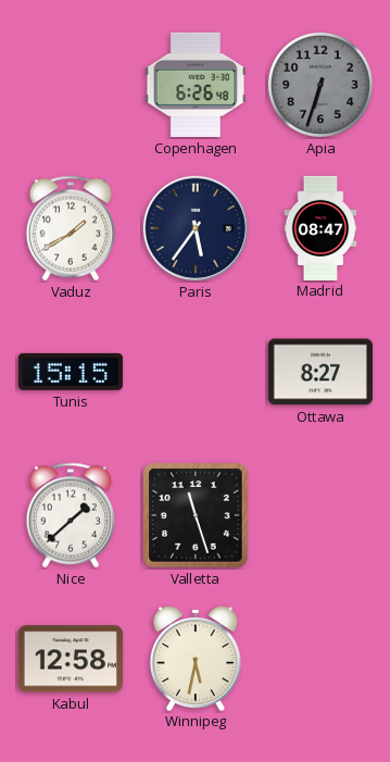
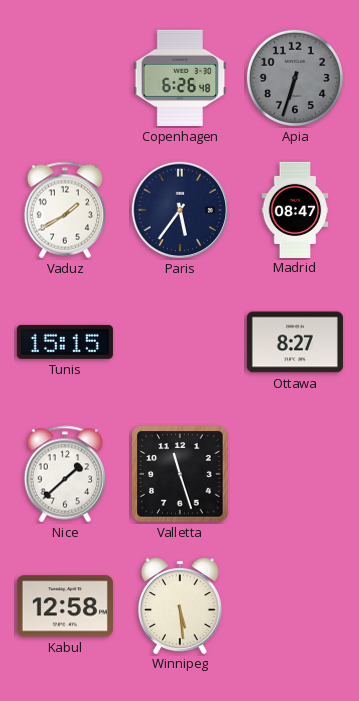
Winnipeg: 5:32 -> 5:29
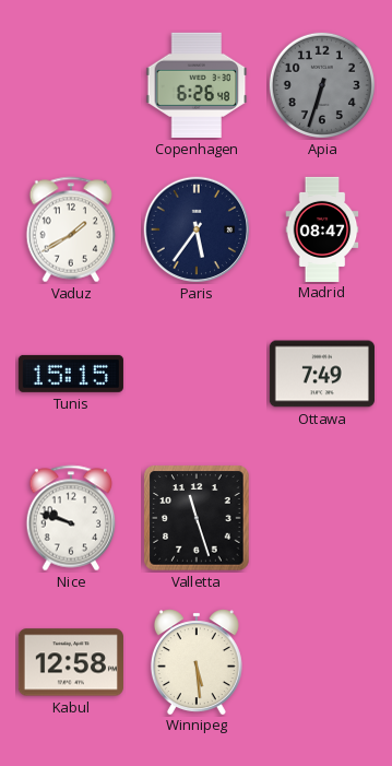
Ottawa: 8:27 -> 7:49
Nice: 1:38 -> 9:48
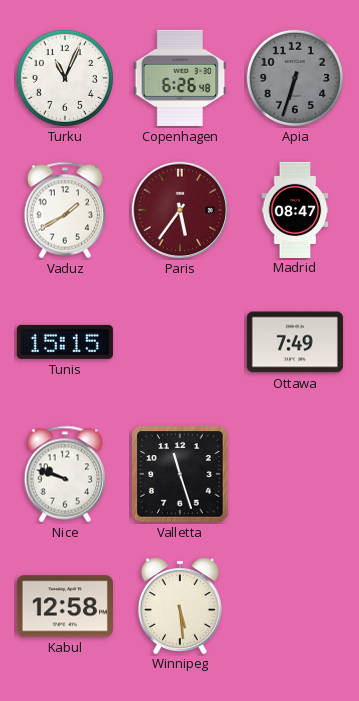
Turku: none -> 11:04
Paris dial: navy -> burgundy
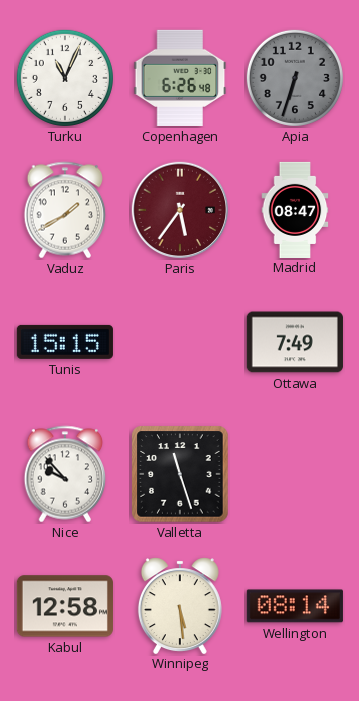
Nice: 9:48 -> 9:53
Wellington: none -> 08:14
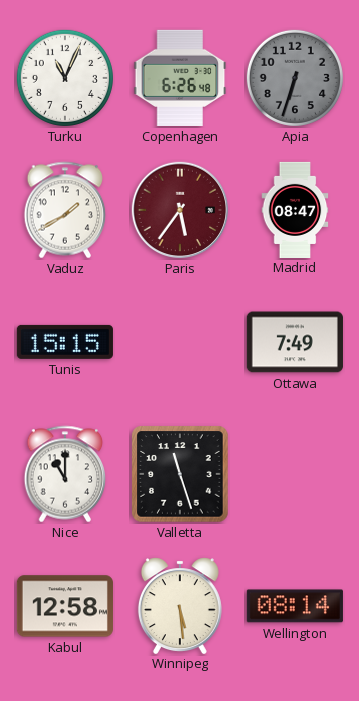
Nice: 9:53 -> 11:00
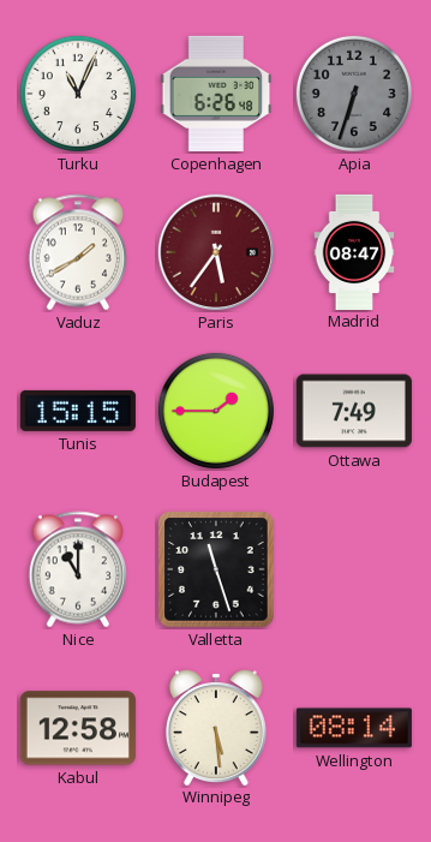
Budapest: none -> 1:45
